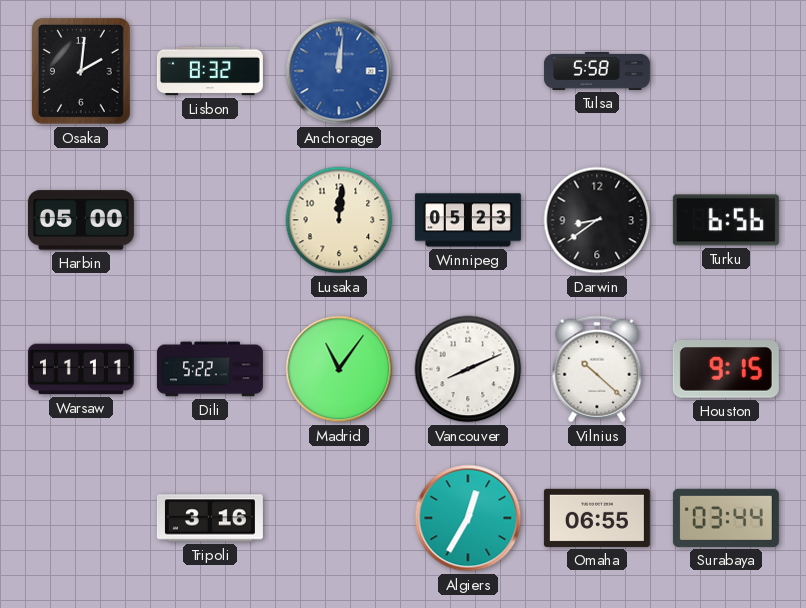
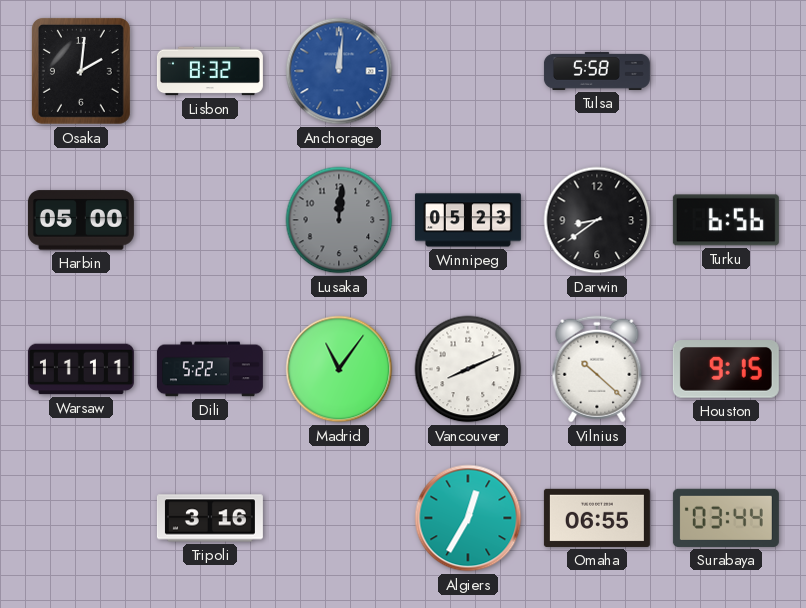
Lusaka dial: cream -> grey
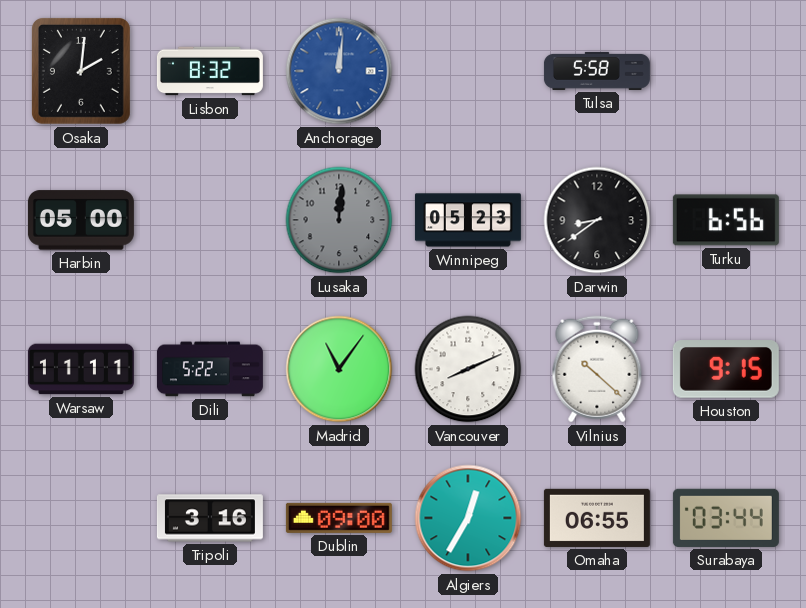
Dublin: none -> 09:00
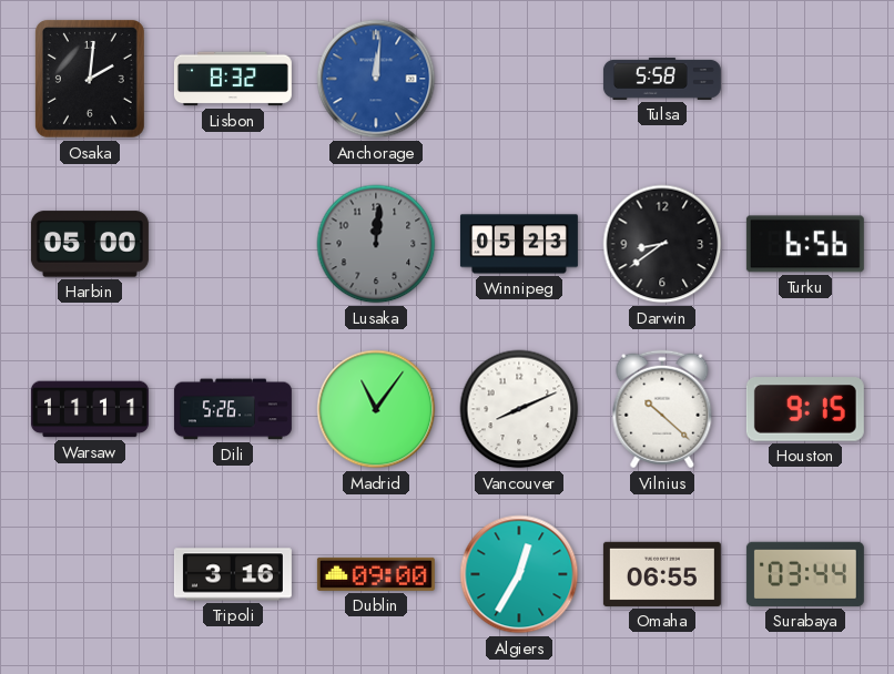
Dili: 5:22 -> 5:26
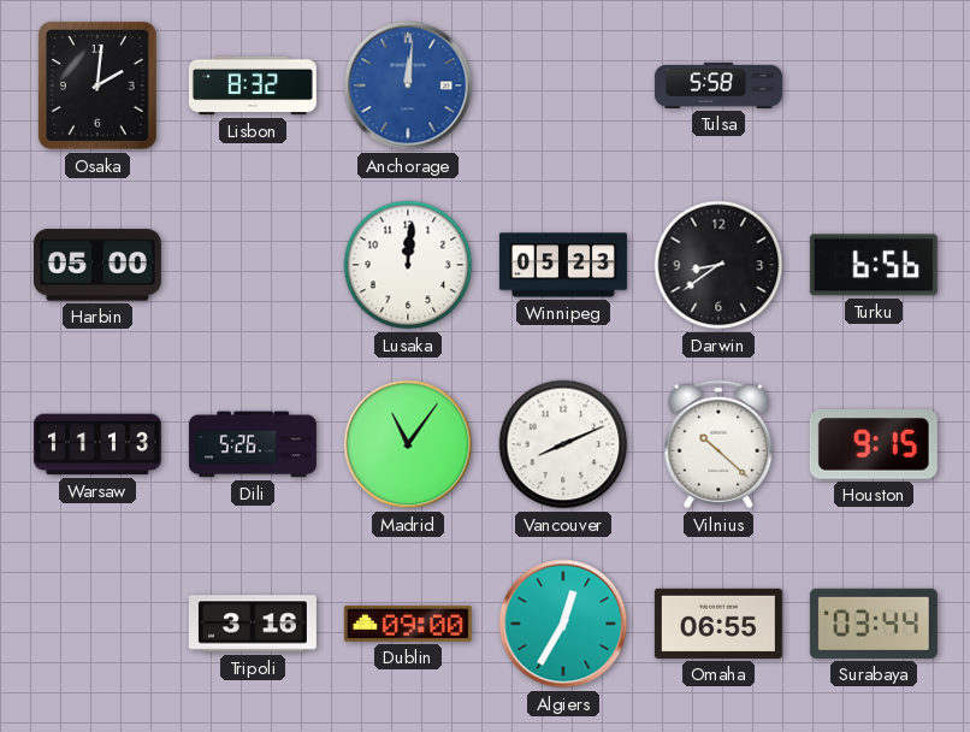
Lusaka dial: grey -> white
Warsaw: 11:11 -> 11:13
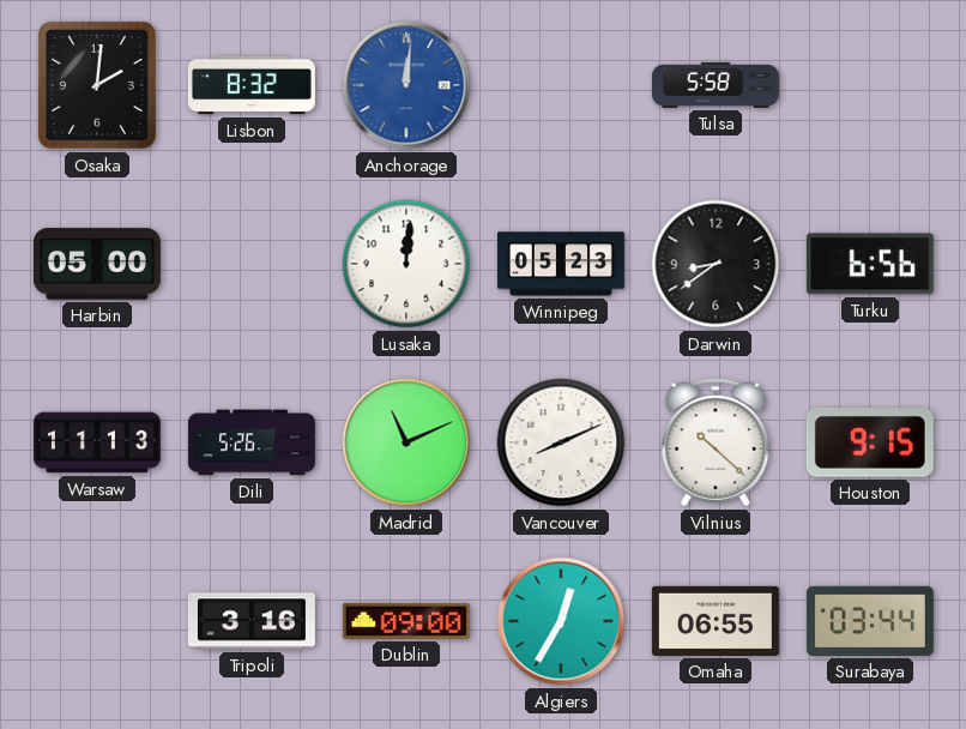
Madrid: 11:06 -> 11:11
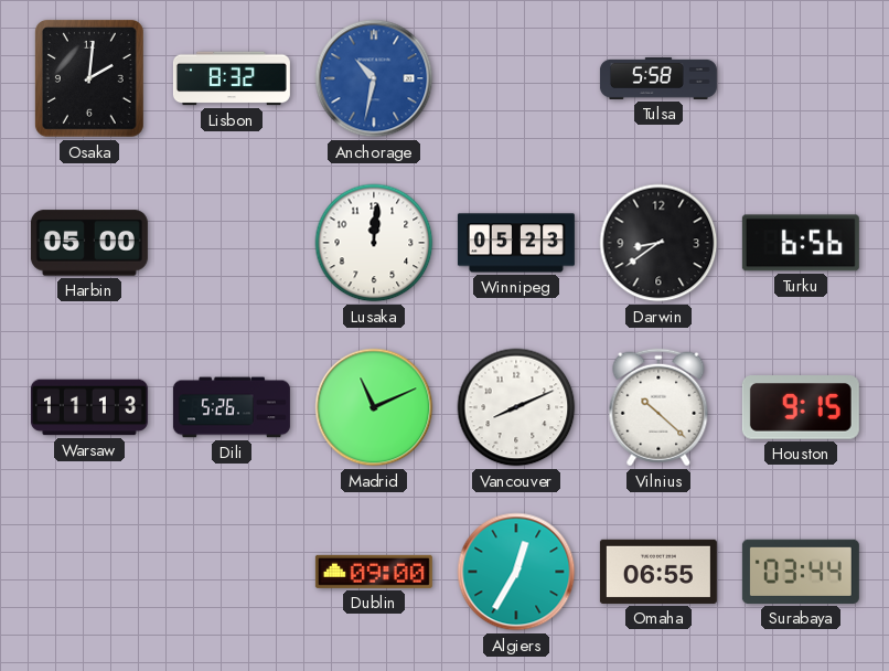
Anchorage: 12:01 -> 10:32
Tripoli: 3:16 -> none
